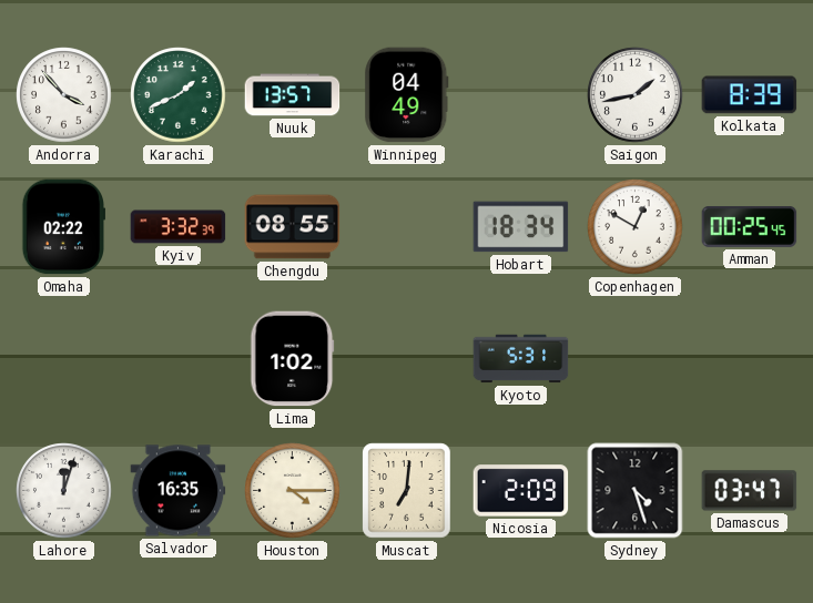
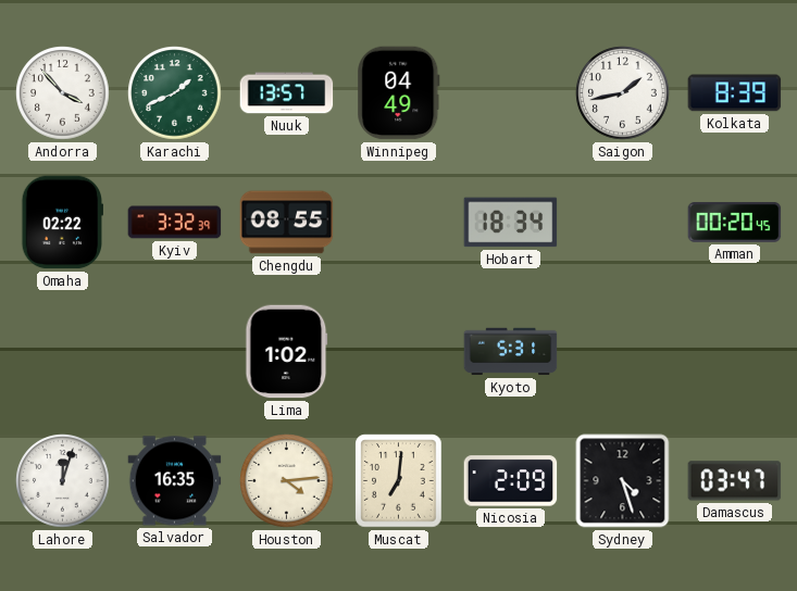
Copenhagen: 12:50 -> none
Amman: 00:25 -> 00:20
Houston: 4:15 -> 4:14
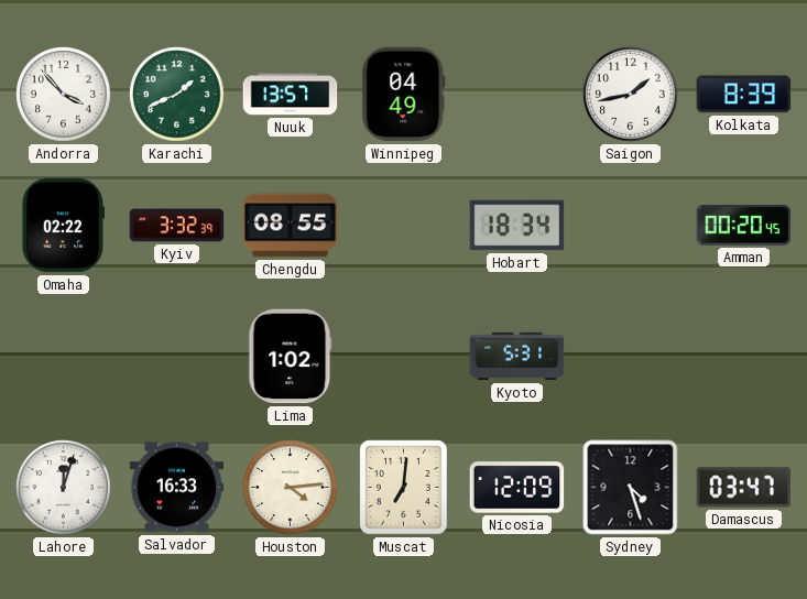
Salvador: 16:35 -> 16:33
Nicosia: 2:09 -> 12:09
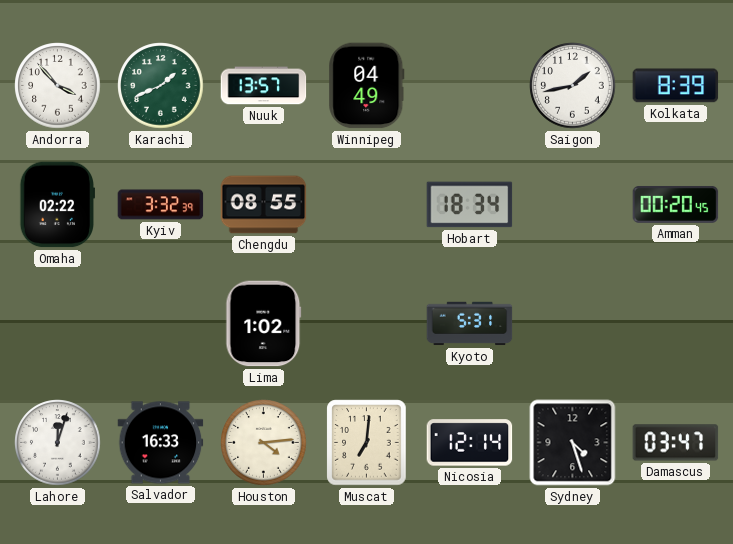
Nicosia: 12:09 -> 12:14
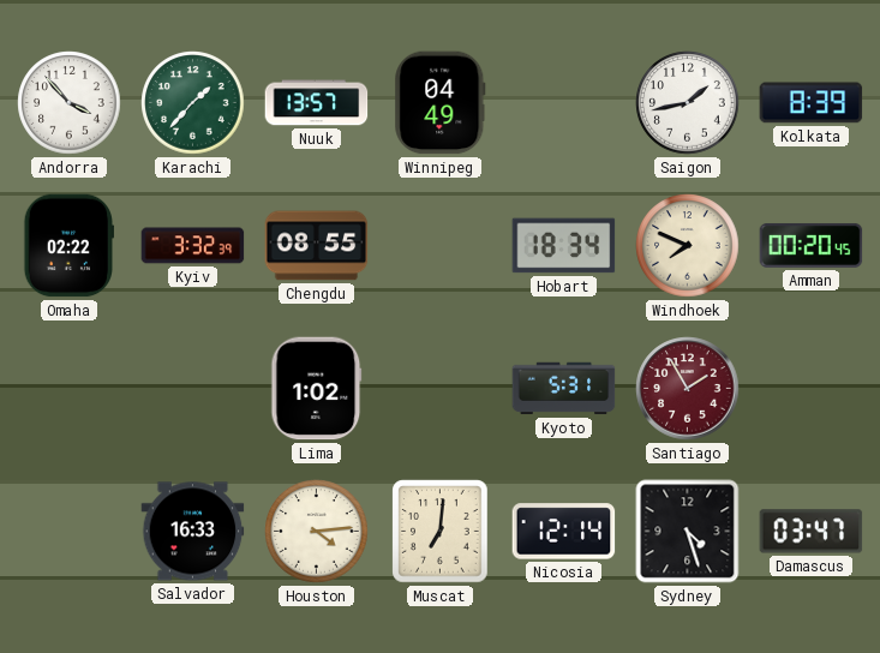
Karachi: 1:41 -> 1:37
Windhoek: none -> 7:49
Santiago: none -> 1:55
Lahore: 12:03 -> none
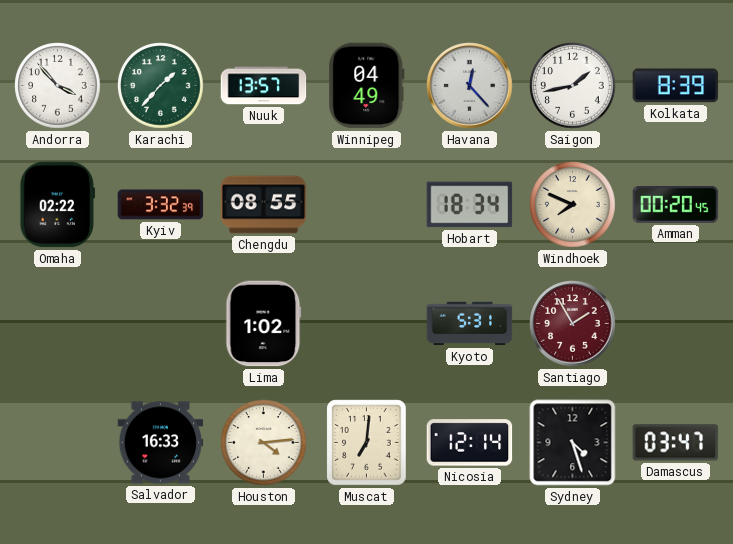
Havana: none -> 12:23
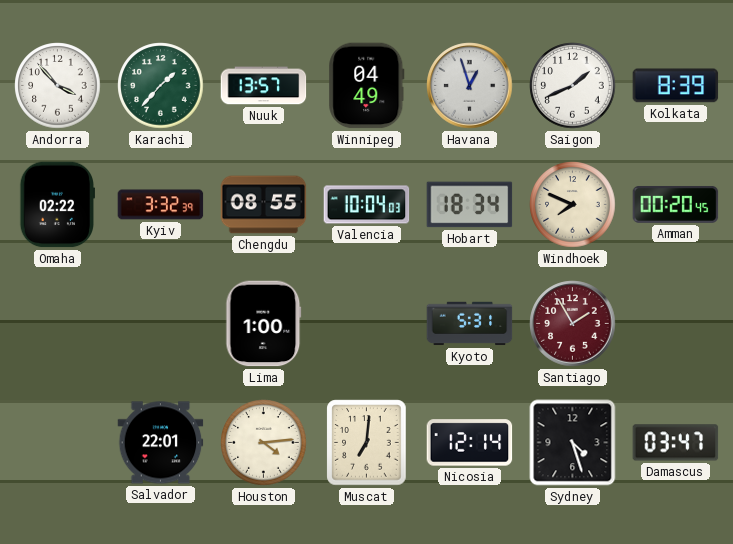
Havana: 12:23 -> 12:57
Saigon: 1:43 -> 1:41
Valencia: none -> 10:04
Lima: 1:02 -> 1:00
Salvador: 16:33 -> 22:01
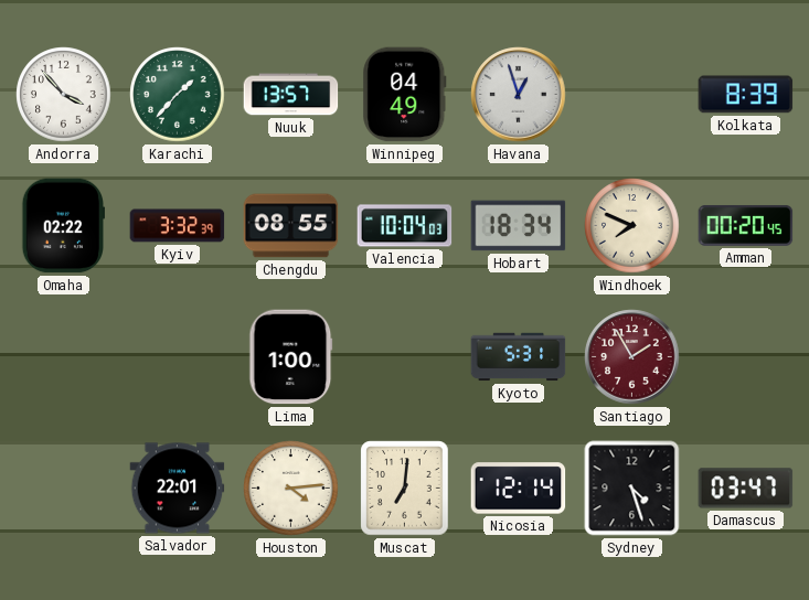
Saigon: 1:41 -> none
